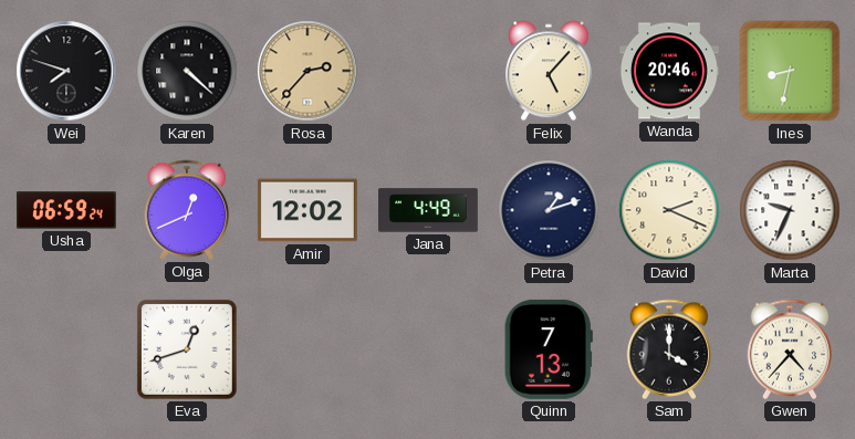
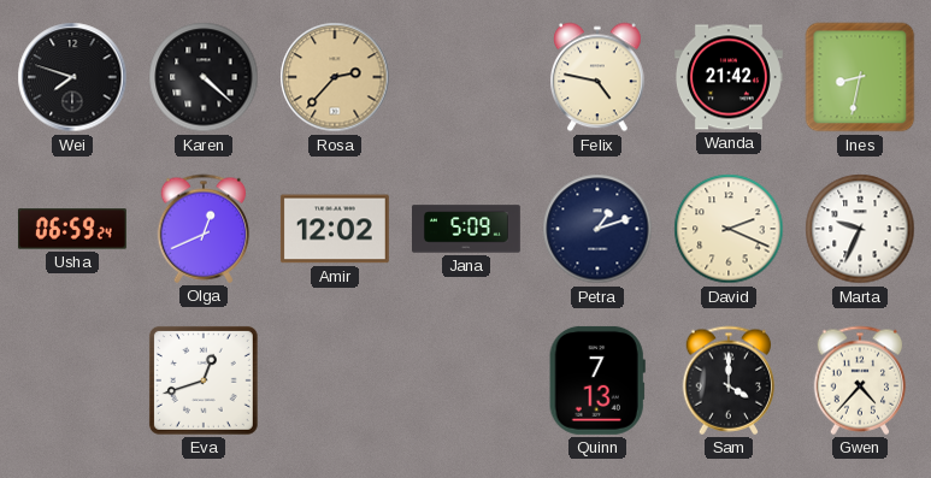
Felix: 5:07 -> 4:47
Wanda: 20:46 -> 21:42
Jana: 4:49 -> 5:09
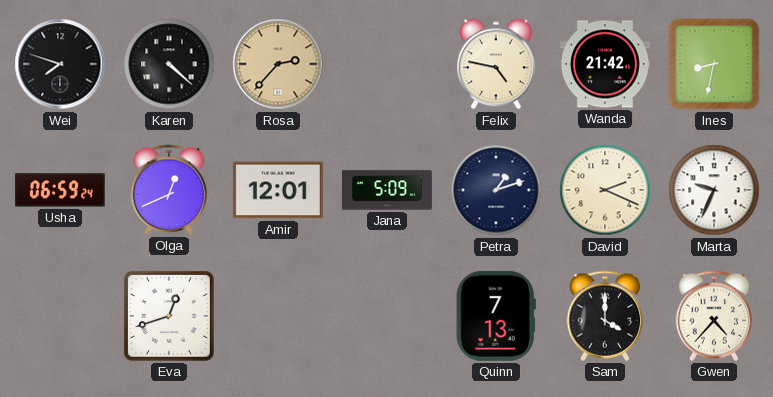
Amir: 12:02 -> 12:01
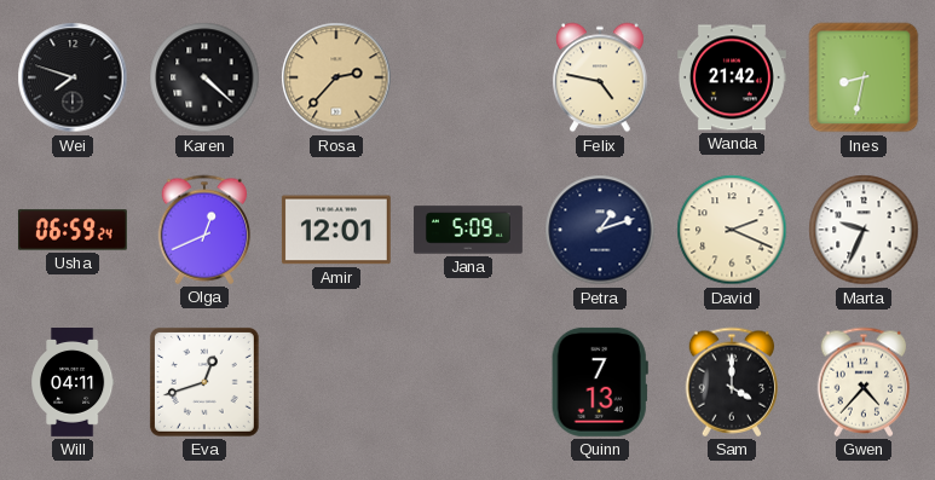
Will: none -> 04:11
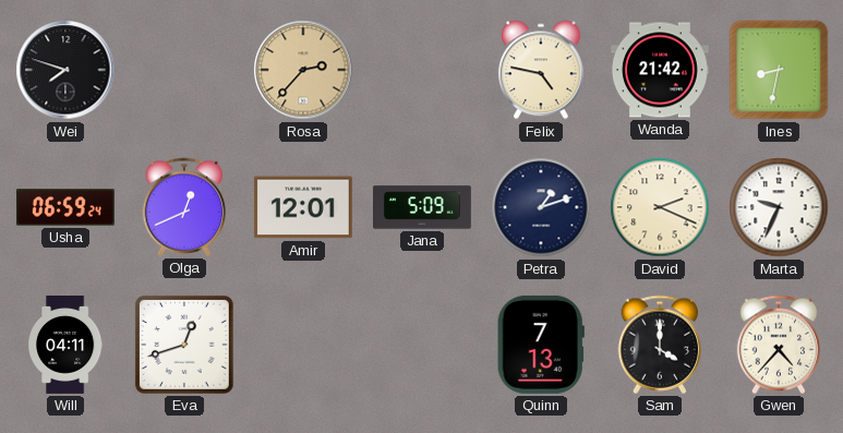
Karen: 4:22 -> none
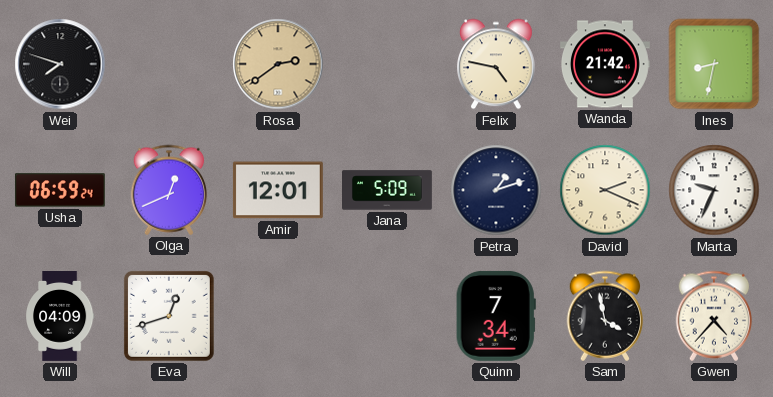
Rosa: 2:37 -> 2:39
Will: 04:11 -> 04:09
Quinn: 7:13 -> 7:34
Sam: 4:00 -> 3:58
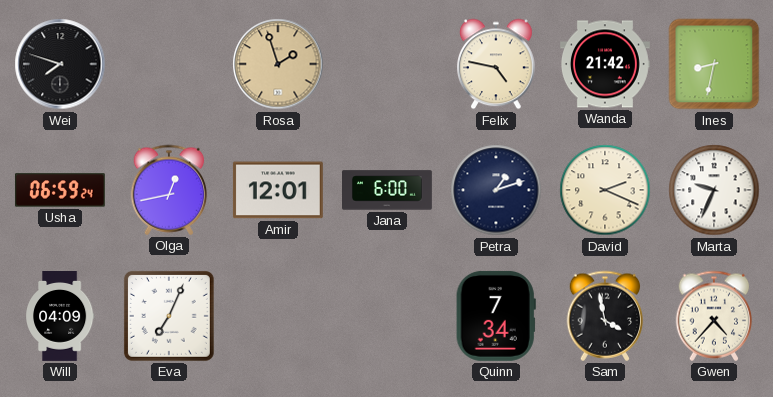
Rosa: 2:39 -> 1:57
Olga: 12:41 -> 12:43
Jana: 5:09 -> 6:00
Eva: 12:42 -> 7:04
